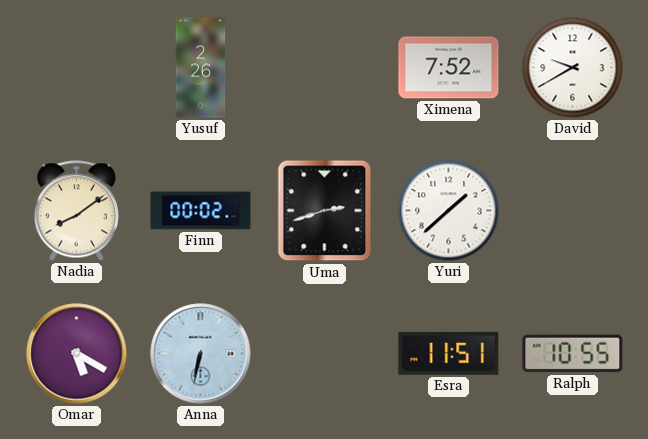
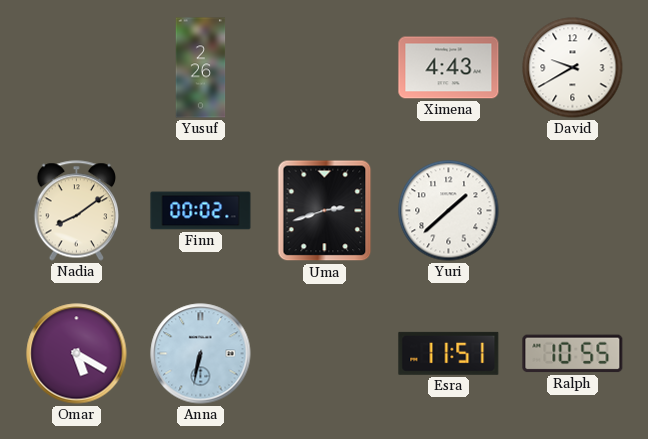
Ximena: 7:52 -> 4:43
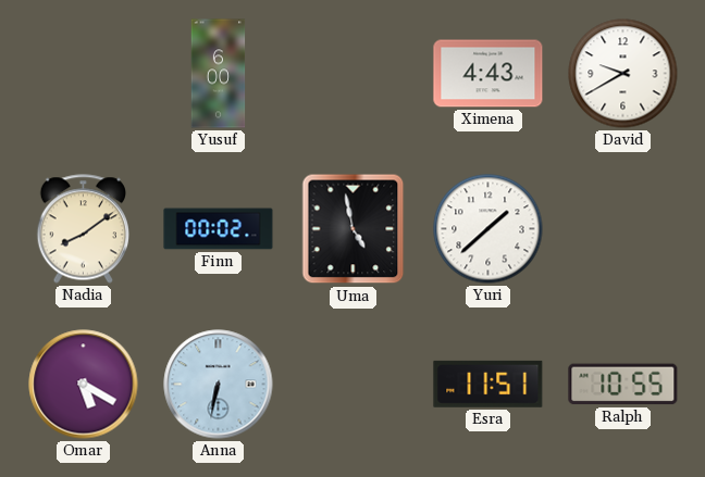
Yusuf: 2:26 -> 6:00
Uma: 2:42 -> 4:58
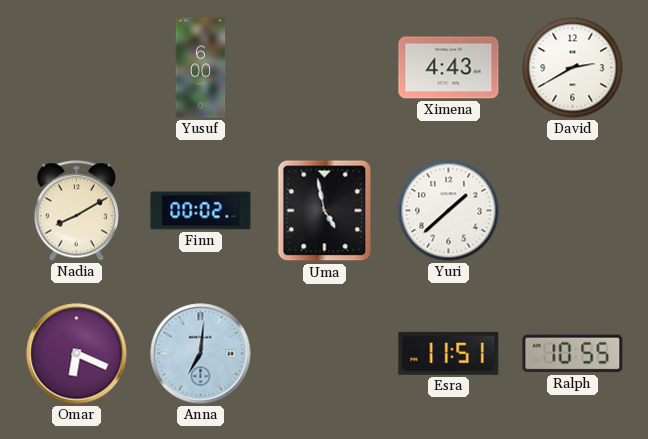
David: 9:40 -> 2:40
Nadia: 8:09 -> 8:10
Omar: 5:20 -> 6:19
Anna: 6:32 -> 7:01
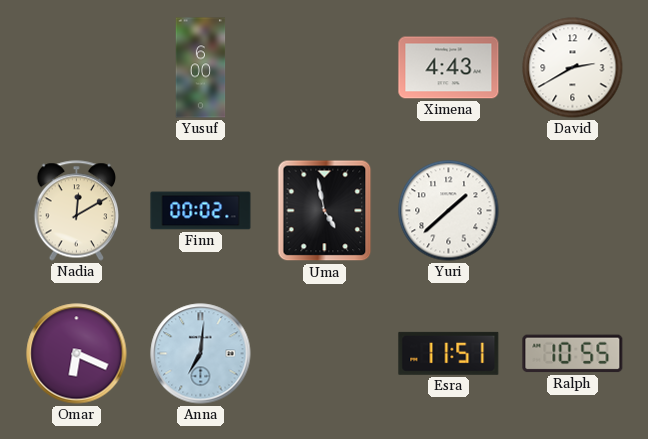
Nadia: 8:10 -> 12:10
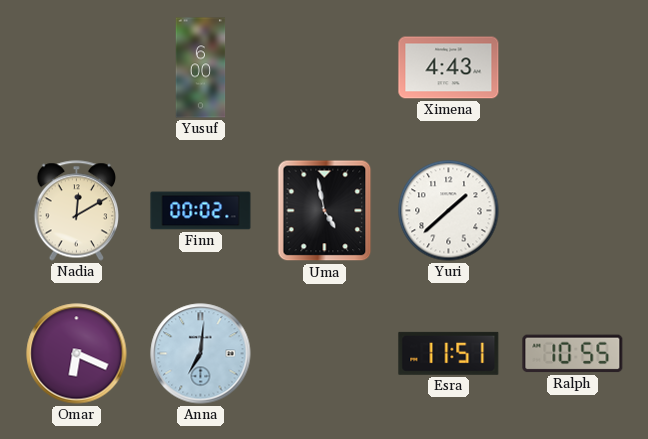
David: 2:40 -> none
